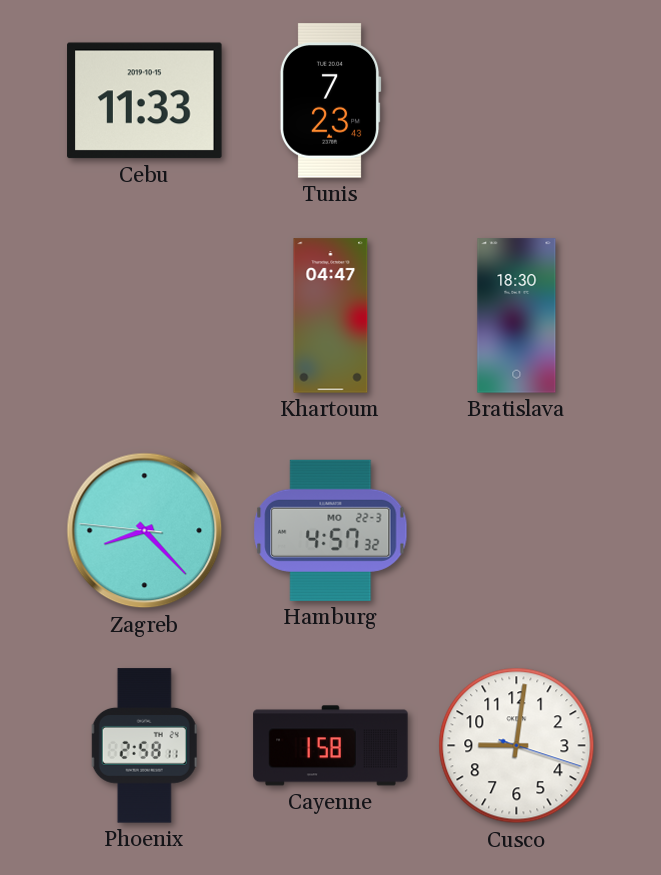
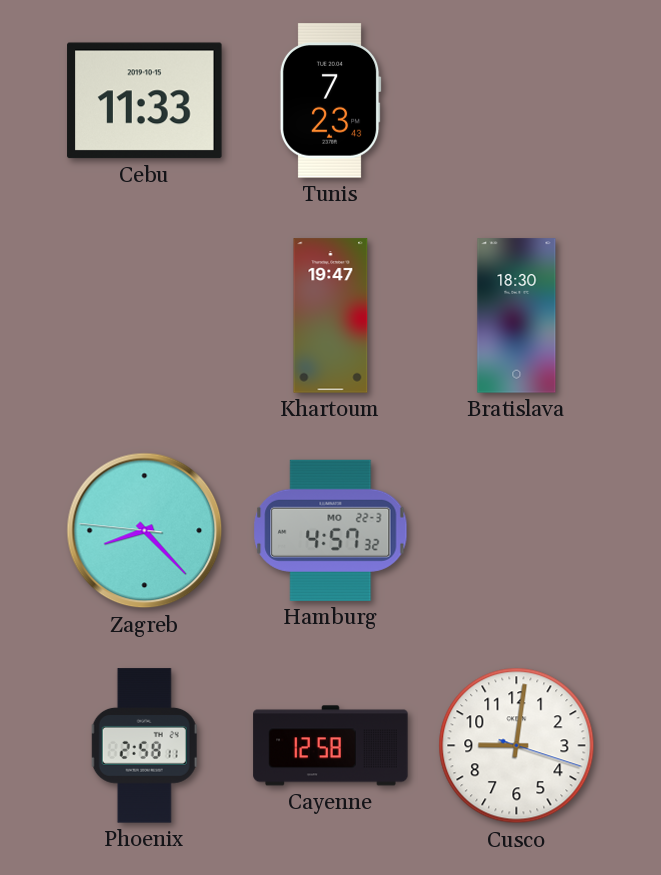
Khartoum: 04:47 -> 19:47
Cayenne: 1:58 -> 12:58
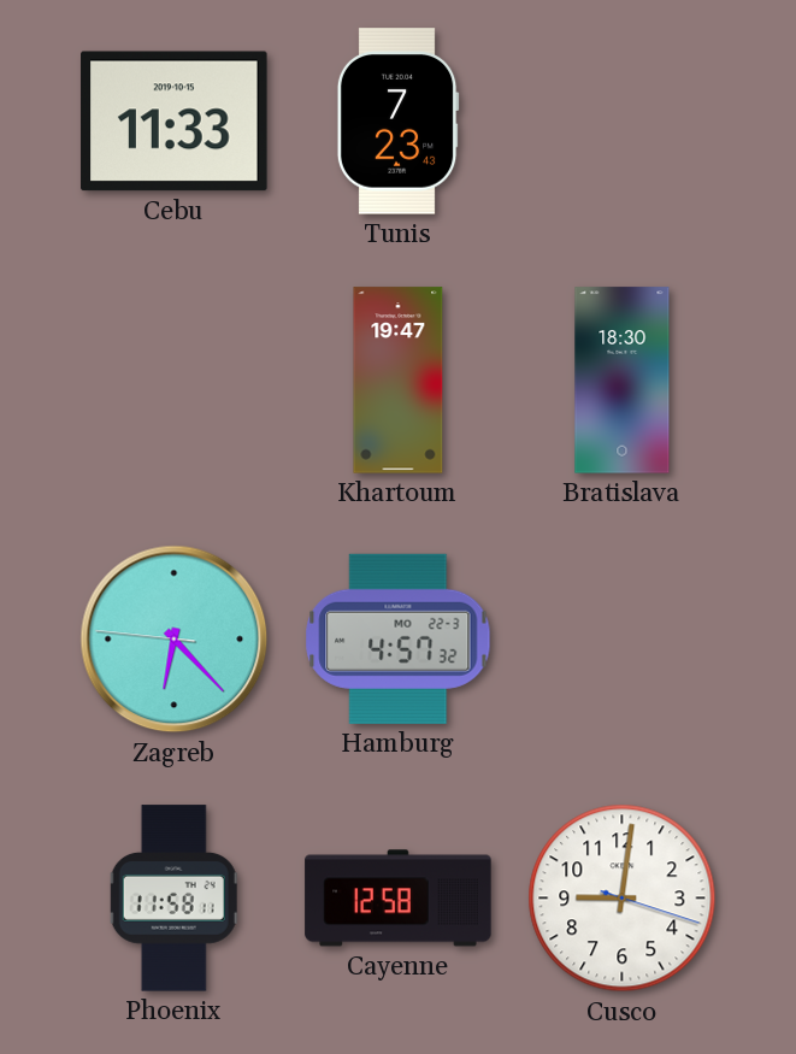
Zagreb: 8:22 -> 6:22
Phoenix: 2:58 -> 11:58
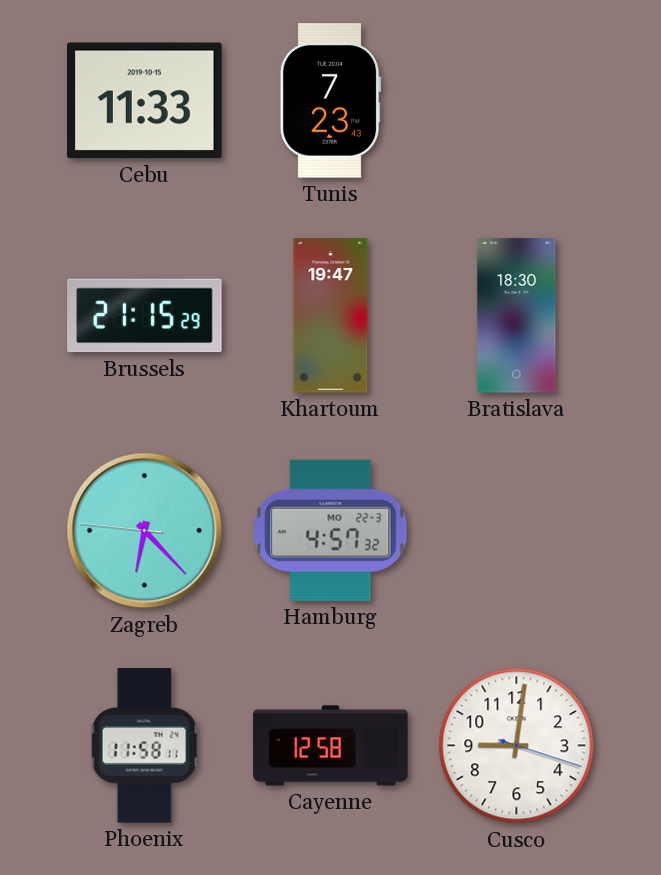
Brussels: none -> 21:15
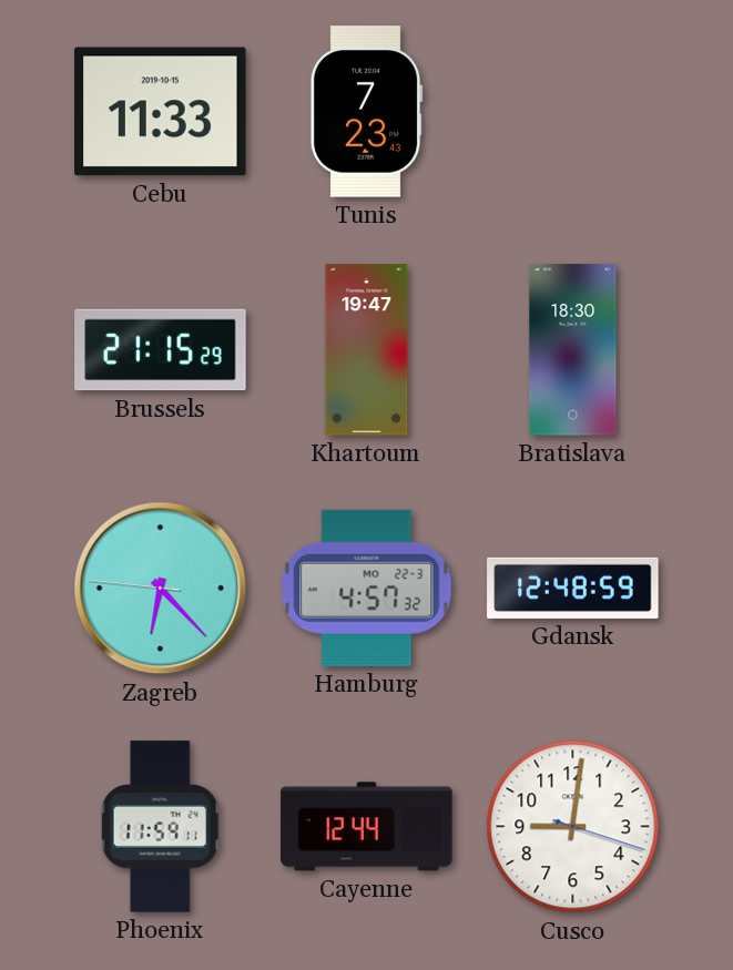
Gdansk: none -> 12:48
Phoenix: 11:58 -> 11:59
Cayenne: 12:58 -> 12:44
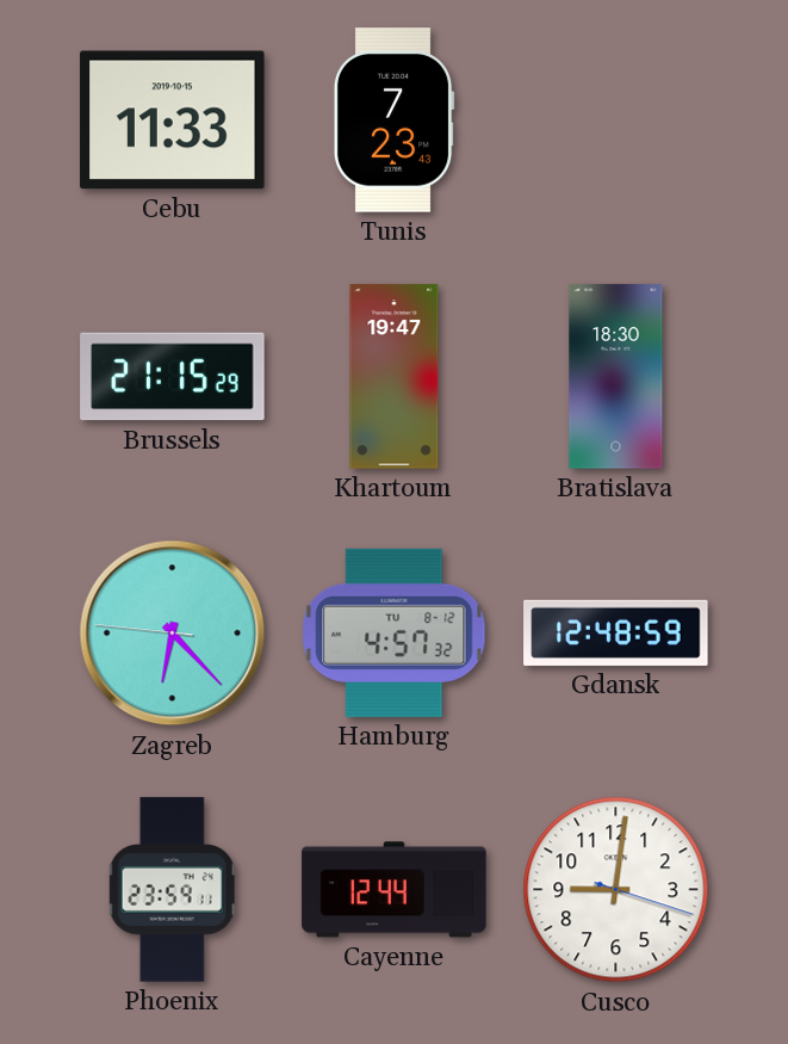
Hamburg date: MO 22-3 -> TU 8-12
Phoenix: 11:59 -> 23:59
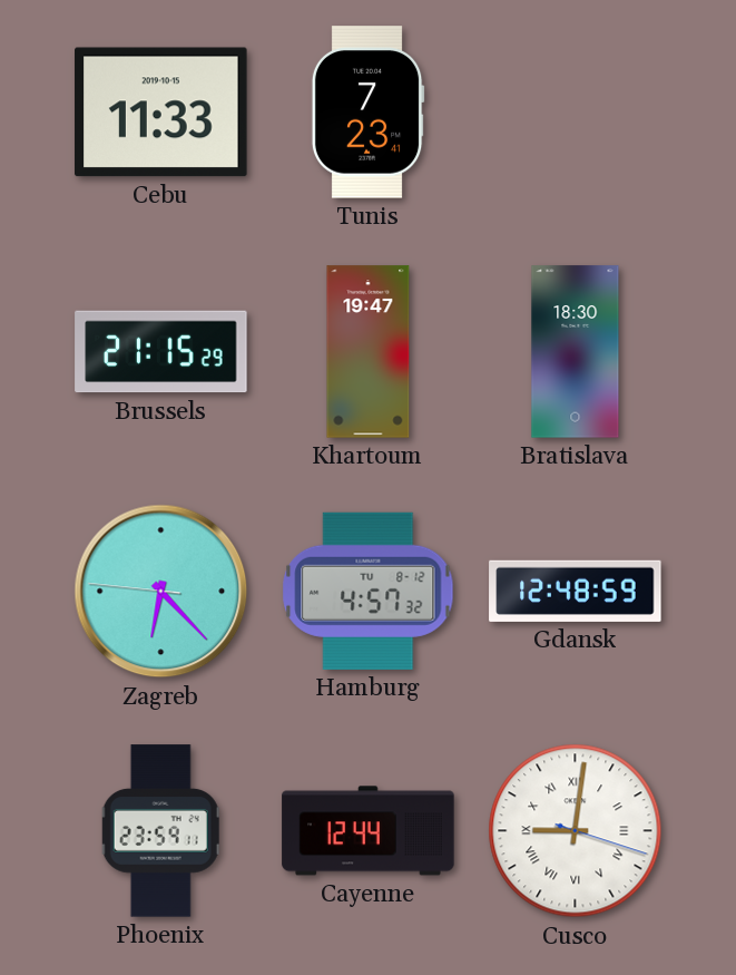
Tunis: 7:23:43 -> 7:23:41
Cusco numerals: Arabic -> Roman
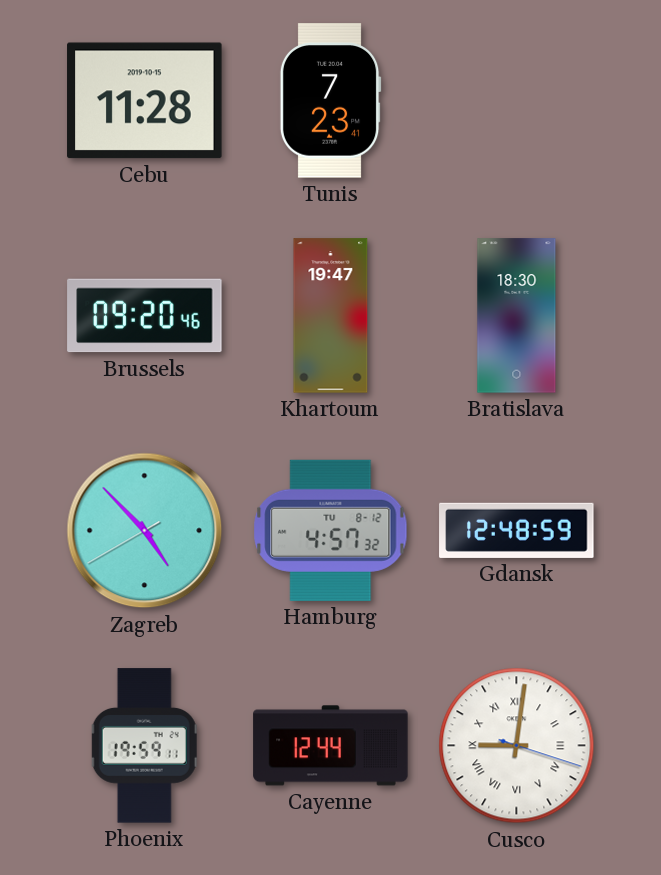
Cebu: 11:33 -> 11:28
Brussels: 21:15 -> 09:20
Zagreb: 6:22 -> 4:52
Phoenix: 23:59 -> 19:59
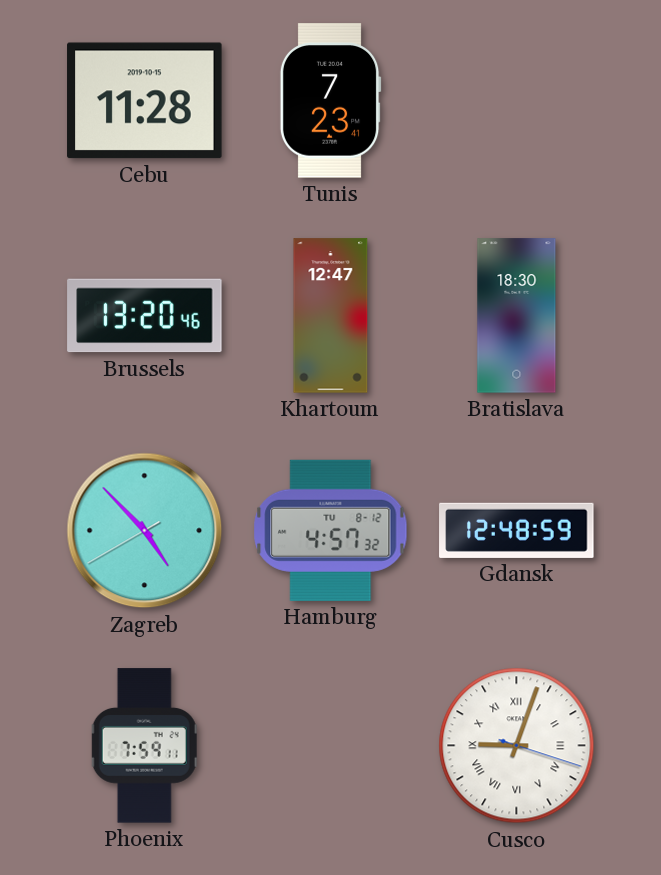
Brussels: 09:20 -> 13:20
Khartoum: 19:47 -> 12:47
Phoenix: 19:59 -> 7:59
Cayenne: 12:44 -> none
Cusco: 9:01 -> 9:03
